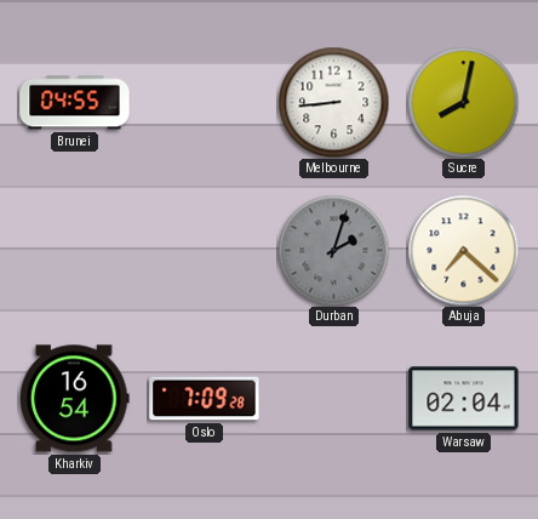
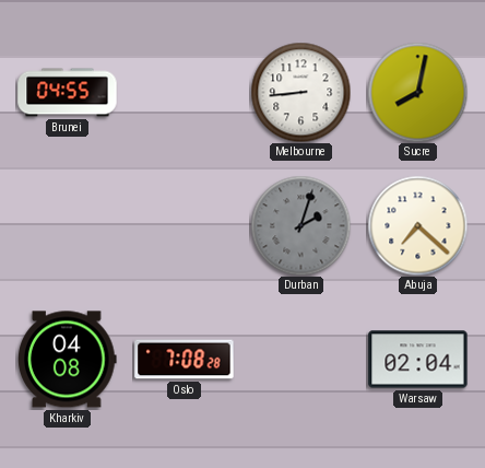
Kharkiv: 16:54 -> 04:08
Oslo: 7:09 -> 7:08
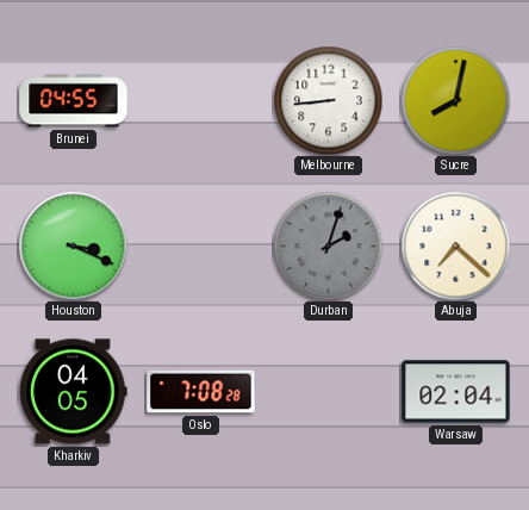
Houston: none -> 3:19
Kharkiv: 04:08 -> 04:05
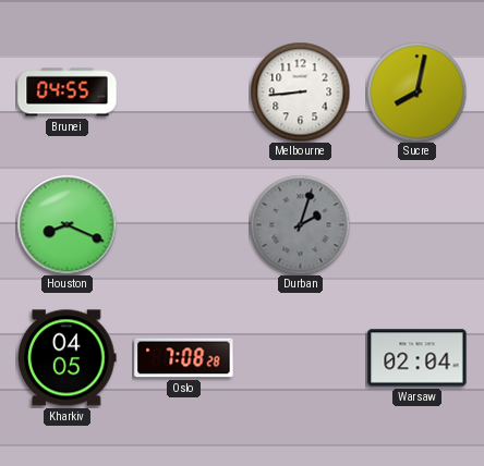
Houston: 3:19 -> 8:19
Abuja: 7:22 -> none
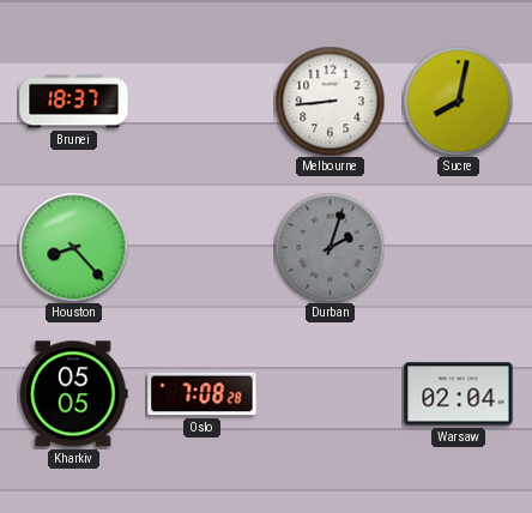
Brunei: 04:55 -> 18:37
Houston: 8:19 -> 8:23
Kharkiv: 04:05 -> 05:05
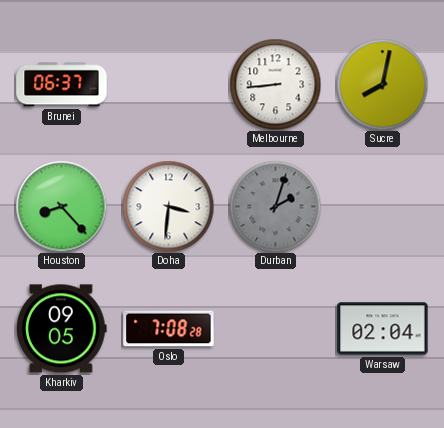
Brunei: 18:37 -> 06:37
Doha: none -> 3:31
Kharkiv: 05:05 -> 09:05
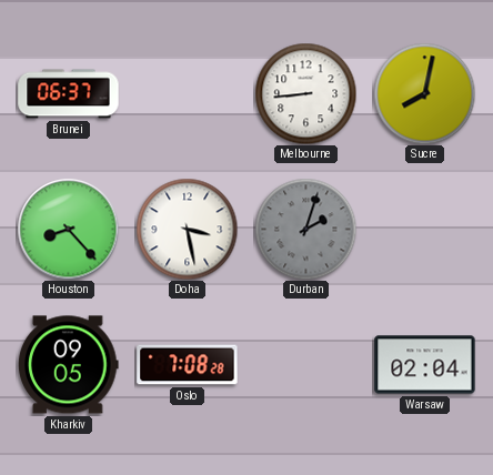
Doha: 3:31 -> 3:28
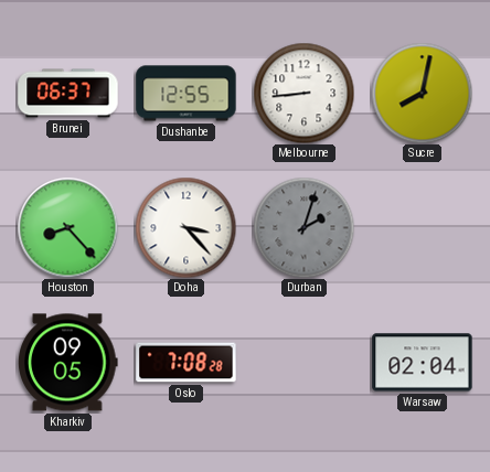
Dushanbe: none -> 12:55
Doha: 3:28 -> 3:23
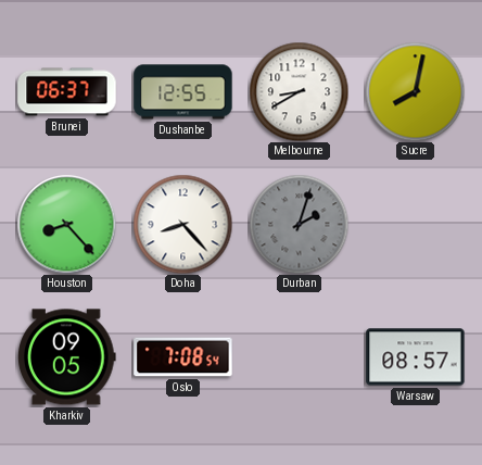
Melbourne: 8:44 -> 8:40
Doha: 3:23 -> 8:23
Oslo: 7:08:28 -> 7:08:54
Warsaw: 02:04 -> 08:57
